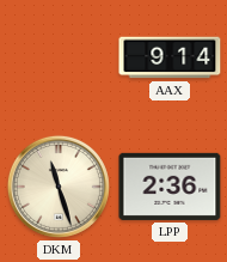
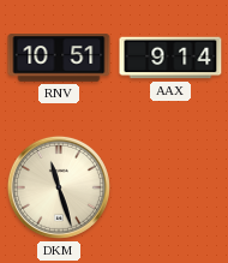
RNV: none -> 10:51
LPP: 2:36 -> none
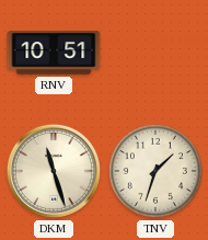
AAX: 9:14 -> none
TNV: none -> 1:33
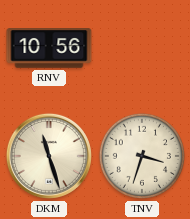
RNV: 10:51 -> 10:56
TNV: 1:33 -> 3:33
